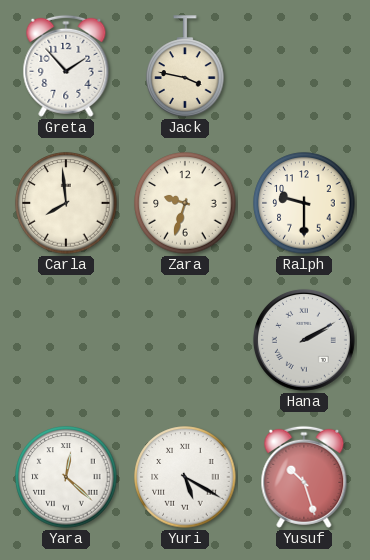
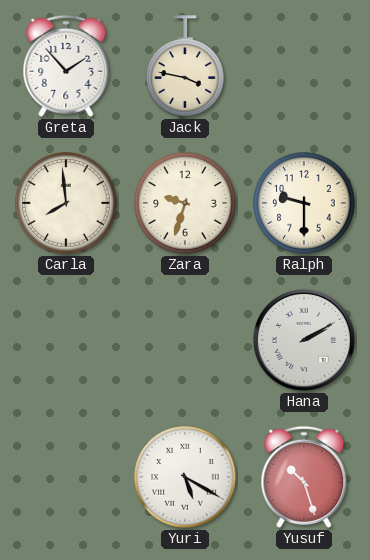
Yara: 12:22 -> none
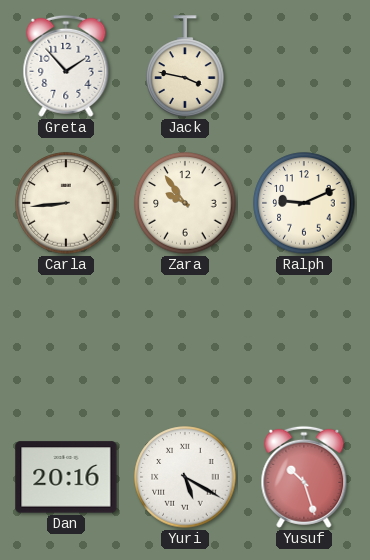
Carla: 7:59 -> 8:44
Zara: 9:33 -> 9:54
Ralph: 9:30 -> 9:11
Hana: 2:10 -> none
Dan: none -> 20:16
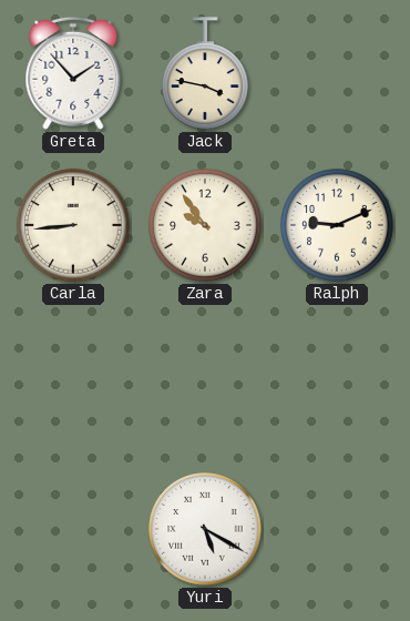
Dan: 20:16 -> none
Yusuf: 10:27 -> none
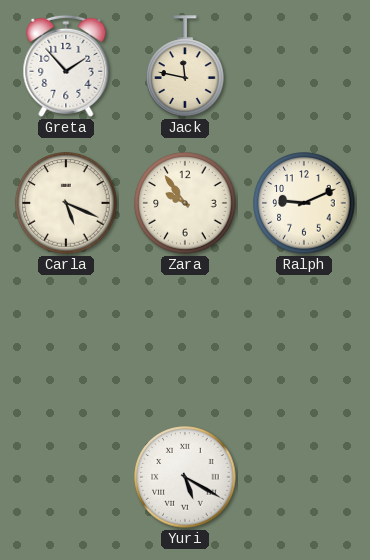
Jack: 3:47 -> 11:47
Carla: 8:44 -> 5:19
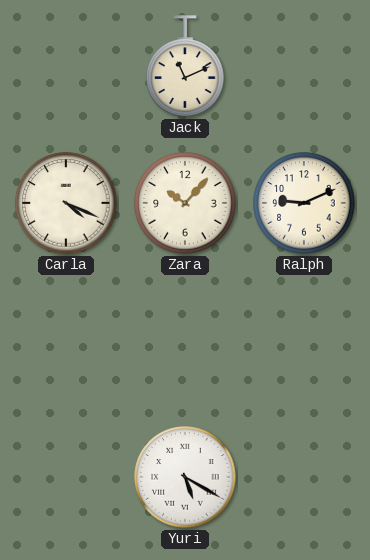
Greta: 1:53 -> none
Jack: 11:47 -> 11:11
Carla: 5:19 -> 4:19
Zara: 9:54 -> 10:07
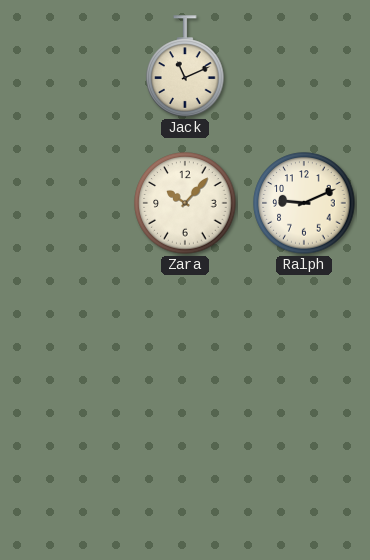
Carla: 4:19 -> none
Yuri: 5:20 -> none
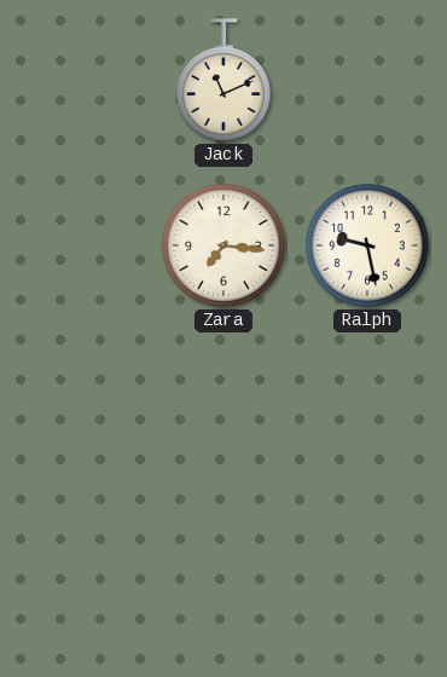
Zara: 10:07 -> 7:16
Ralph: 9:11 -> 9:28
